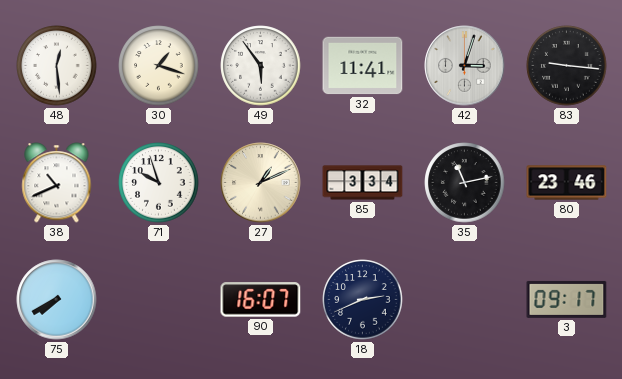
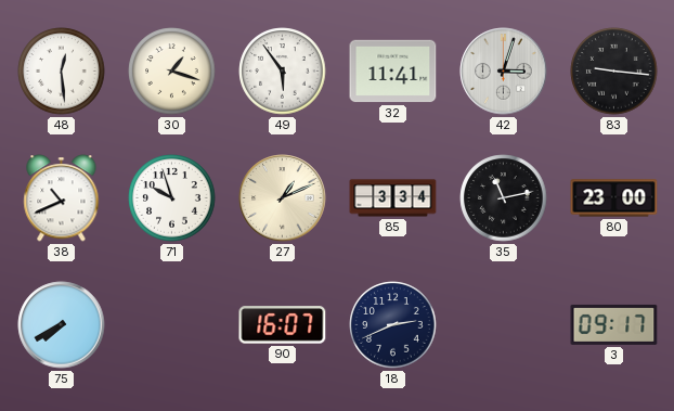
80: 23:46 -> 23:00
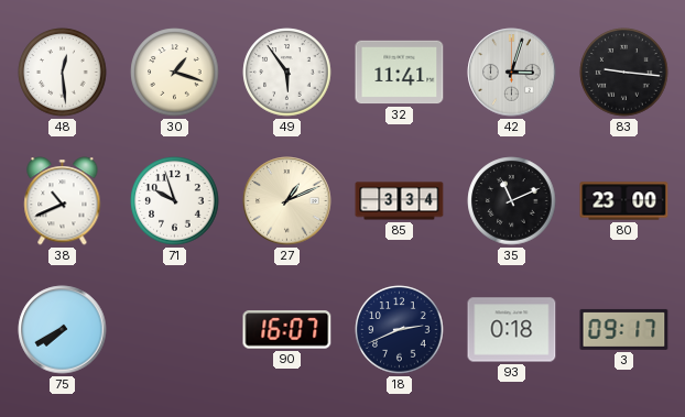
35: 11:13 -> 11:11
93: none -> 0:18
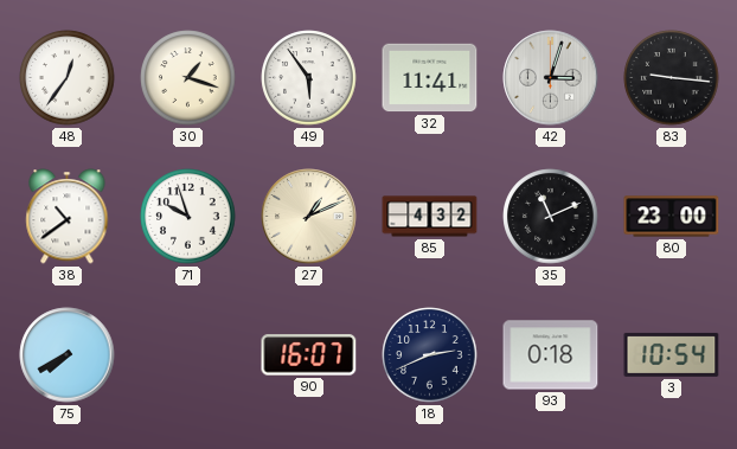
48: 12:29 -> 12:36
38: 10:41 -> 10:39
85: 3:34 -> 4:32
3: 09:17 -> 10:54
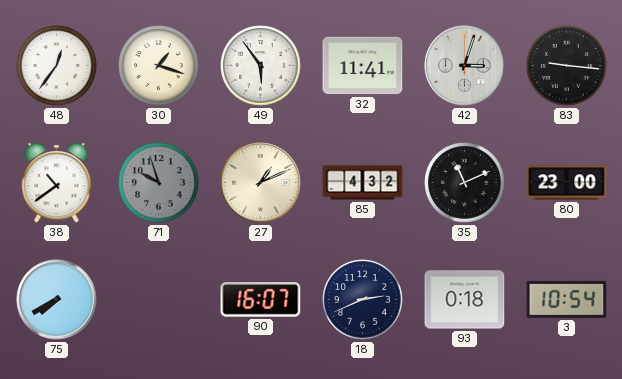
71 dial: white -> grey
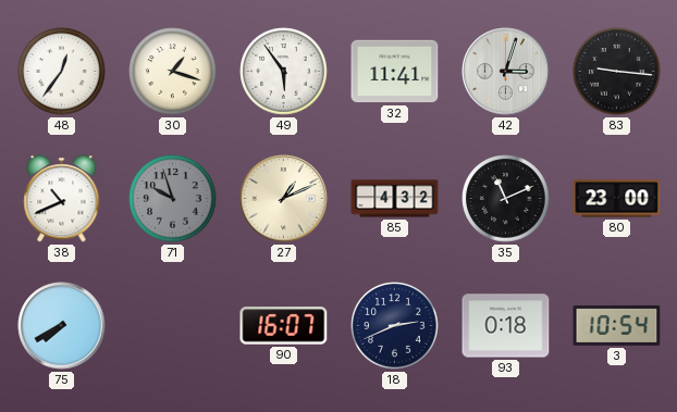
38: 10:39 -> 10:41
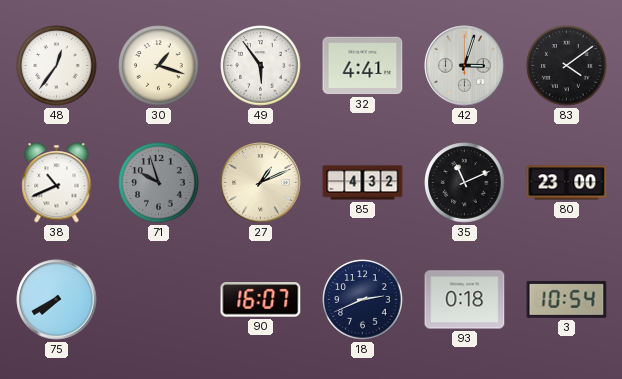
32: 11:41 -> 4:41
83: 9:16 -> 4:09
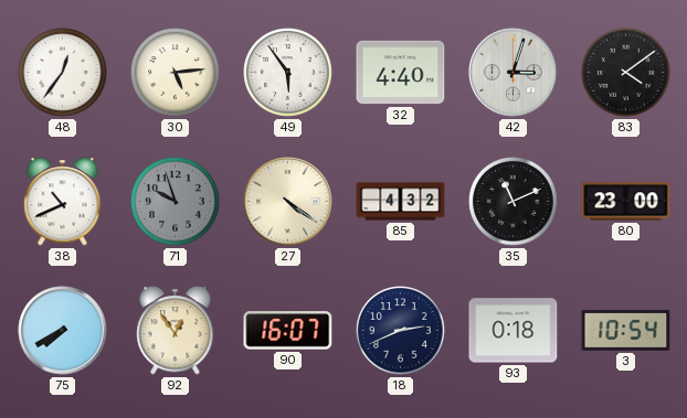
30: 1:18 -> 5:14
32: 4:41 -> 4:40
27: 1:11 -> 4:21
92: none -> 12:54
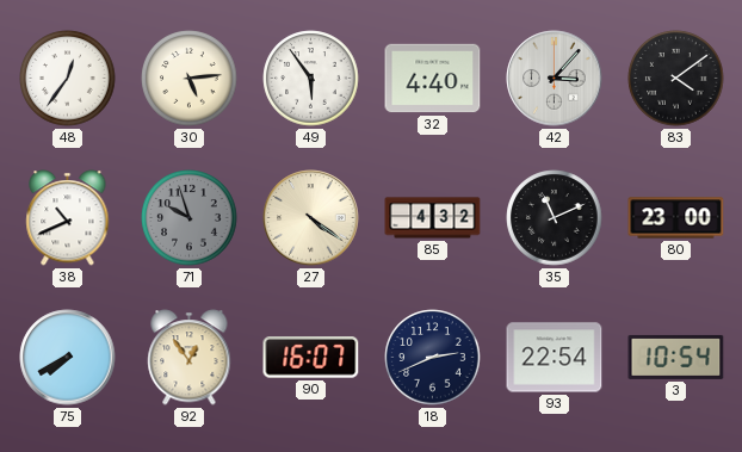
42: 3:03 -> 3:07
93: 0:18 -> 22:54
